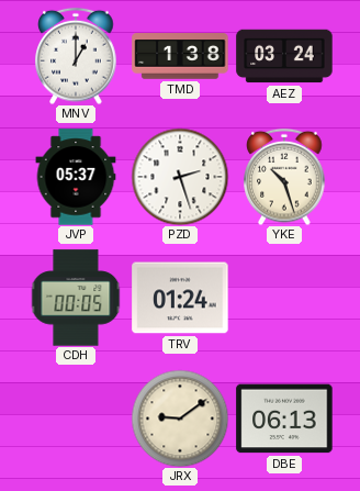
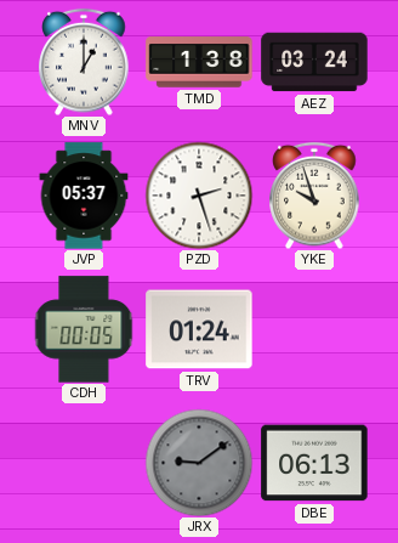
YKE: 10:27 -> 9:57
JRX dial: cream -> grey
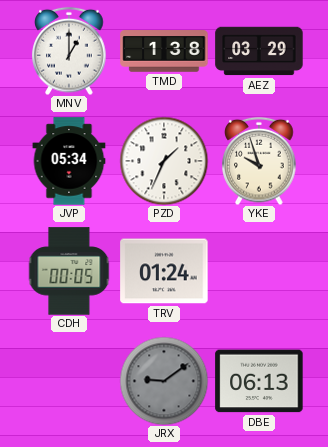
AEZ: 03:24 -> 03:29
JVP: 05:37 -> 05:34
PZD: 2:27 -> 1:34
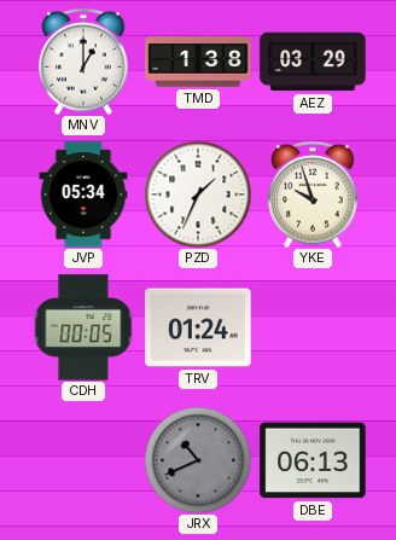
JRX: 9:09 -> 10:41
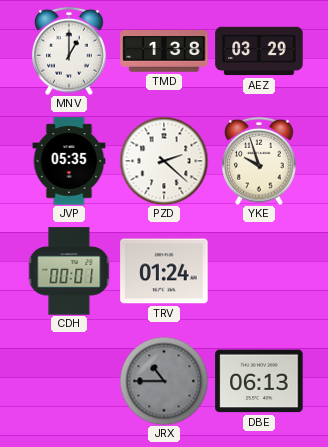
JVP: 05:34 -> 05:35
PZD: 1:34 -> 2:22
CDH: 00:05 -> 00:01
JRX: 10:41 -> 10:45
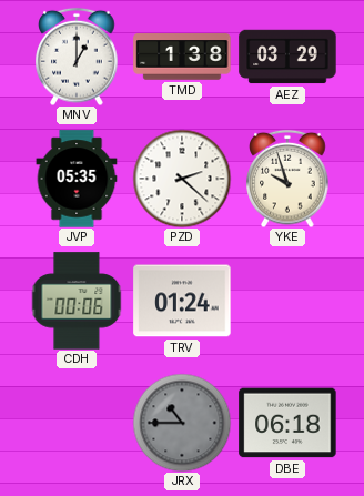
CDH: 00:01 -> 00:06
DBE: 06:13 -> 06:18
